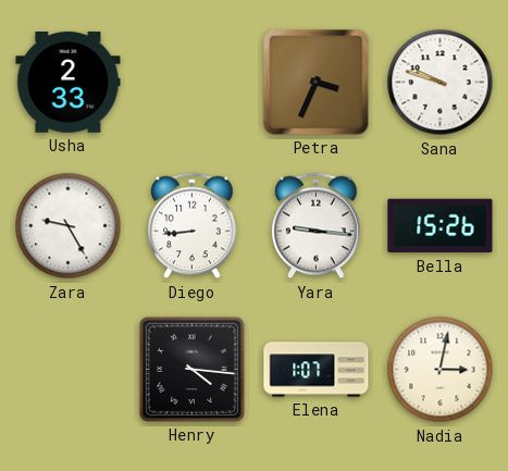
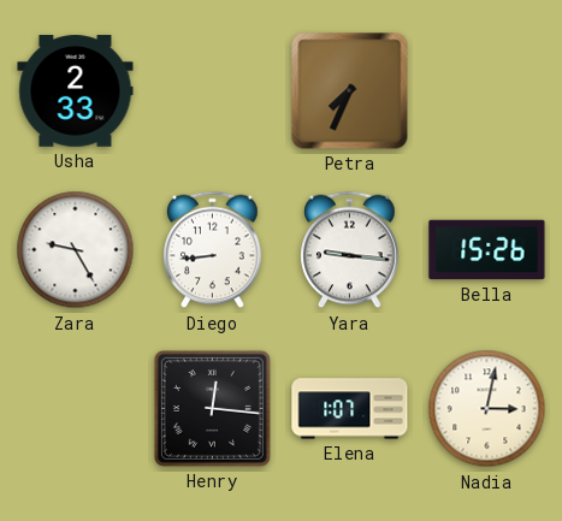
Petra: 3:34 -> 7:34
Sana: 9:48 -> none
Henry: 4:16 -> 12:16
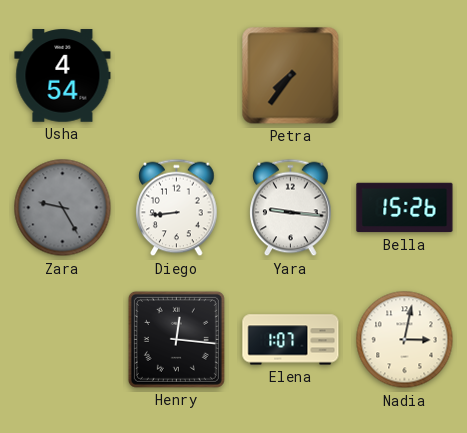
Usha: 2:33 -> 4:54
Petra: 7:34 -> 7:36
Zara dial: white -> grey
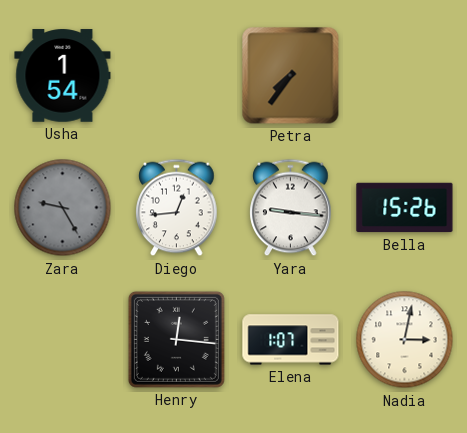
Usha: 4:54 -> 1:54
Diego: 8:44 -> 12:44
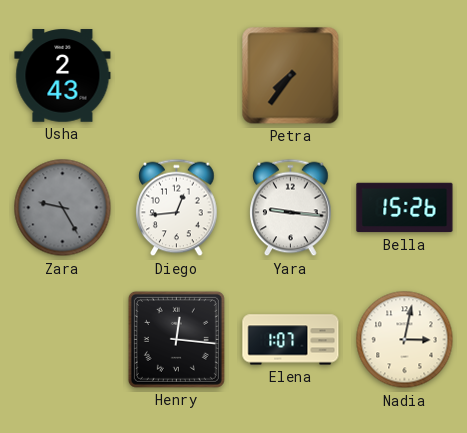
Usha: 1:54 -> 2:43
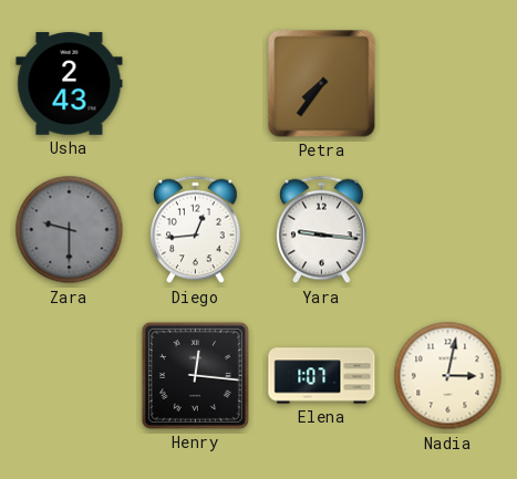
Zara: 9:25 -> 9:30
Bella: 15:26 -> none
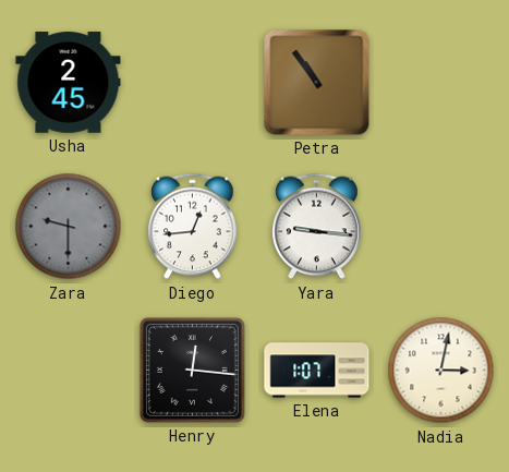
Usha: 2:43 -> 2:45
Petra: 7:36 -> 10:54
